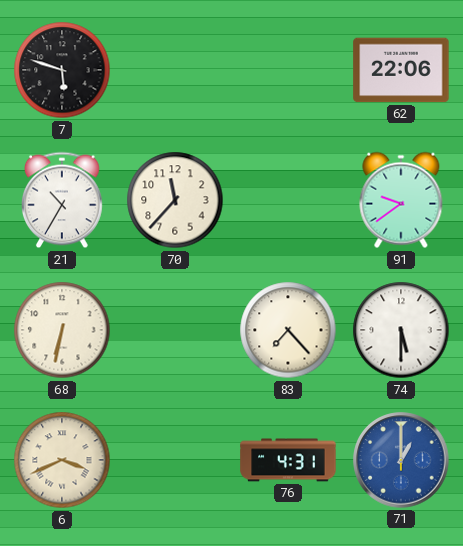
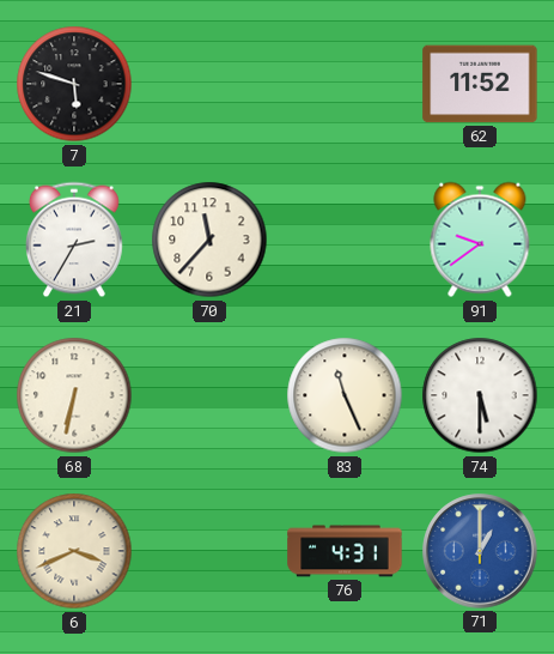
62: 22:06 -> 11:52
21: 10:35 -> 2:35
83: 7:23 -> 11:26
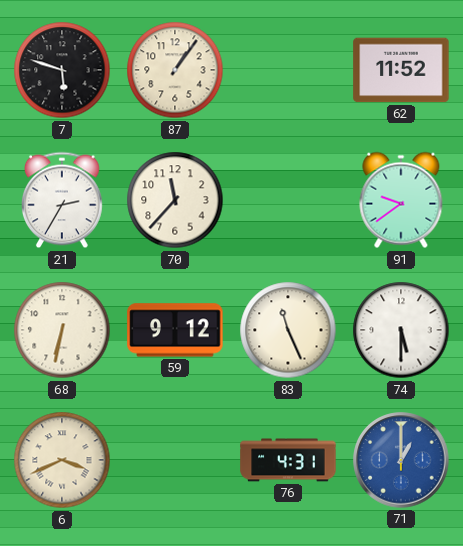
87: none -> 1:06
59: none -> 9:12
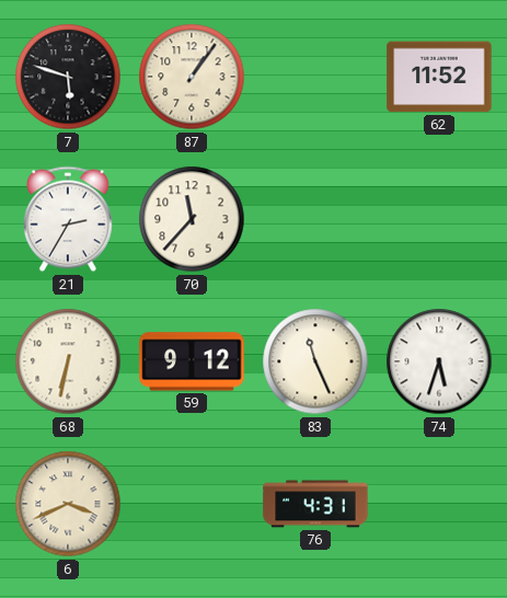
91: 9:39 -> none
74: 5:30 -> 5:33
71: 1:00 -> none
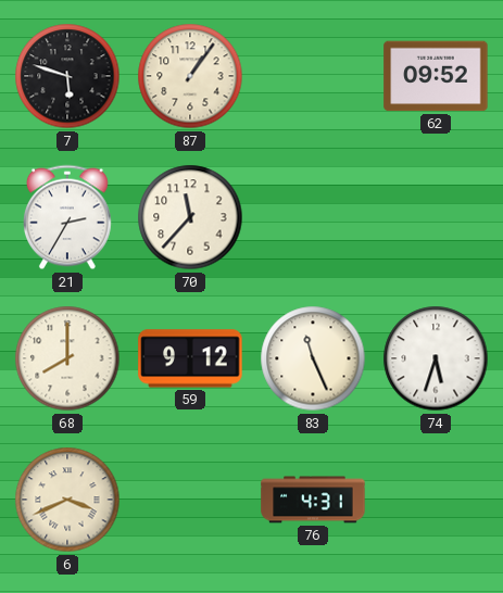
62: 11:52 -> 09:52
68: 6:32 -> 8:00
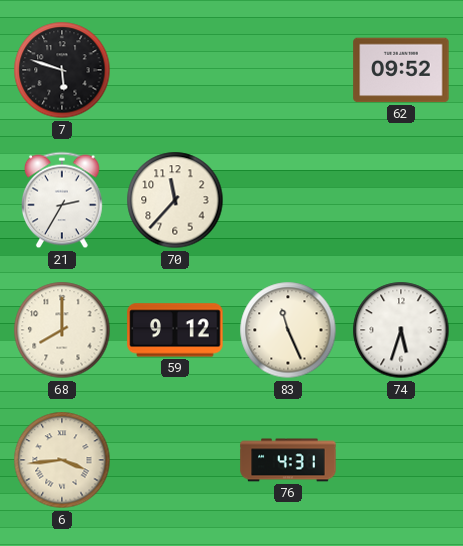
87: 1:06 -> none
6: 3:41 -> 3:44
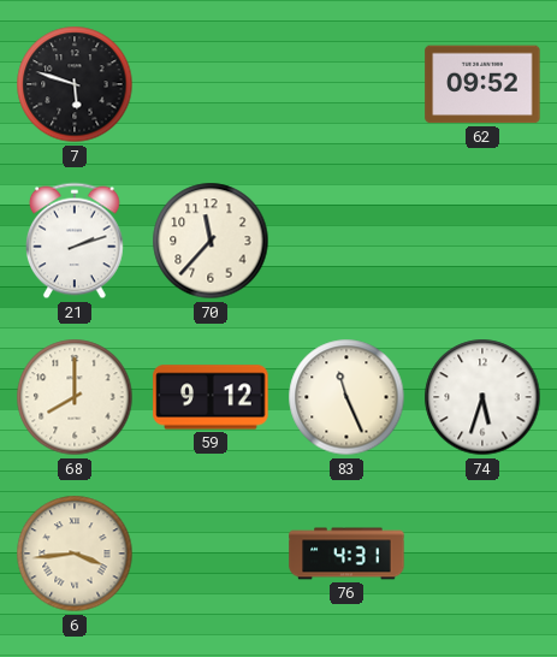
21: 2:35 -> 2:12
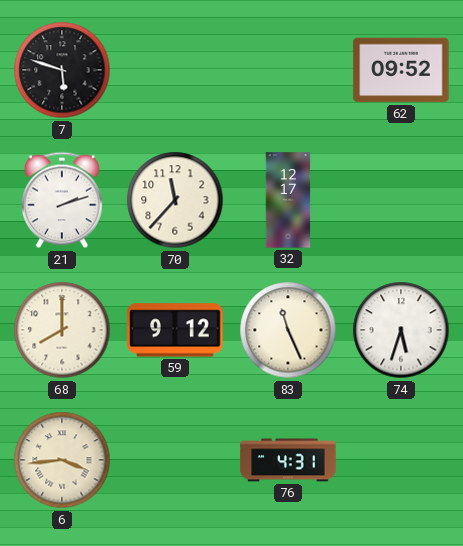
32: none -> 12:17
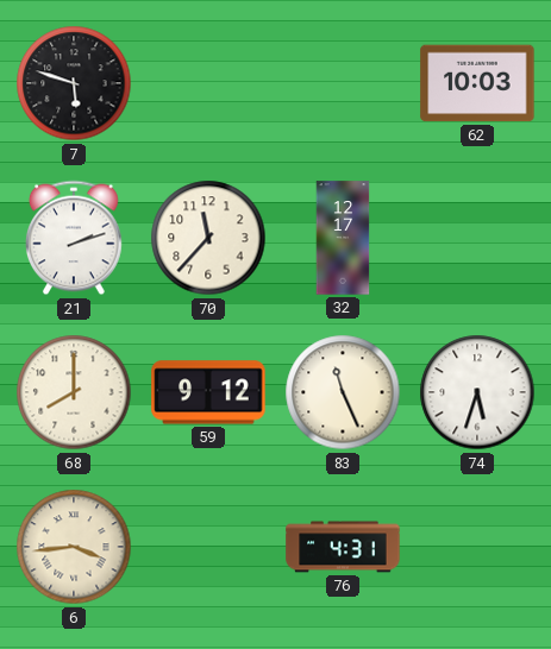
62: 09:52 -> 10:03
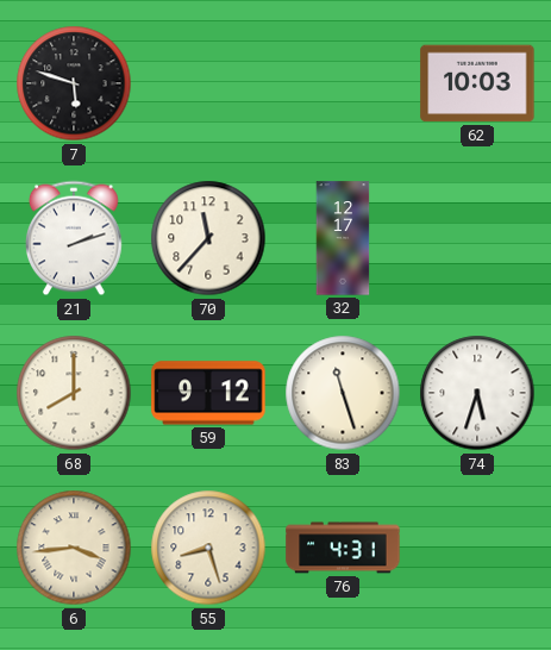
83: 11:26 -> 11:27
55: none -> 8:27
